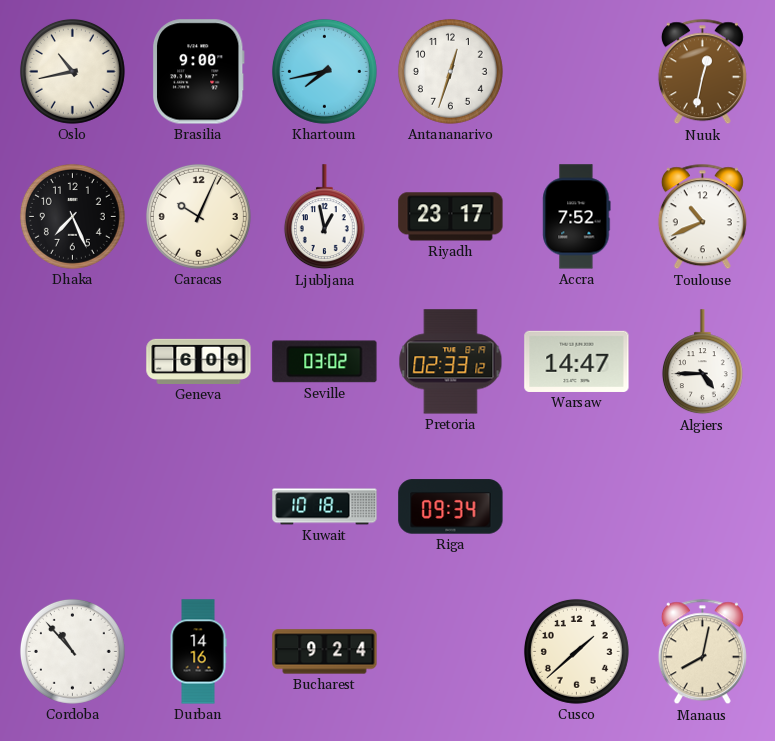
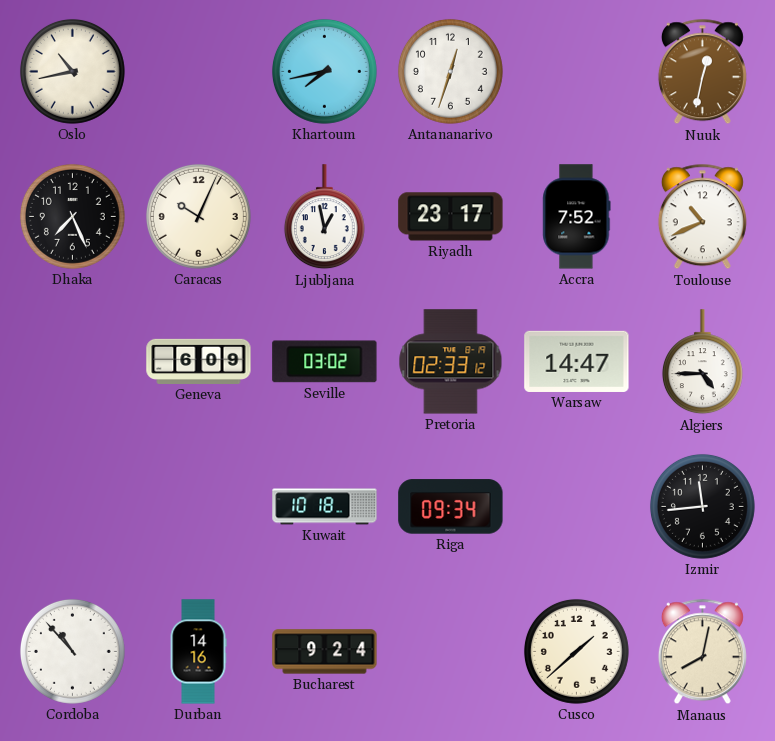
Brasilia: 9:00 -> none
Izmir: none -> 11:44
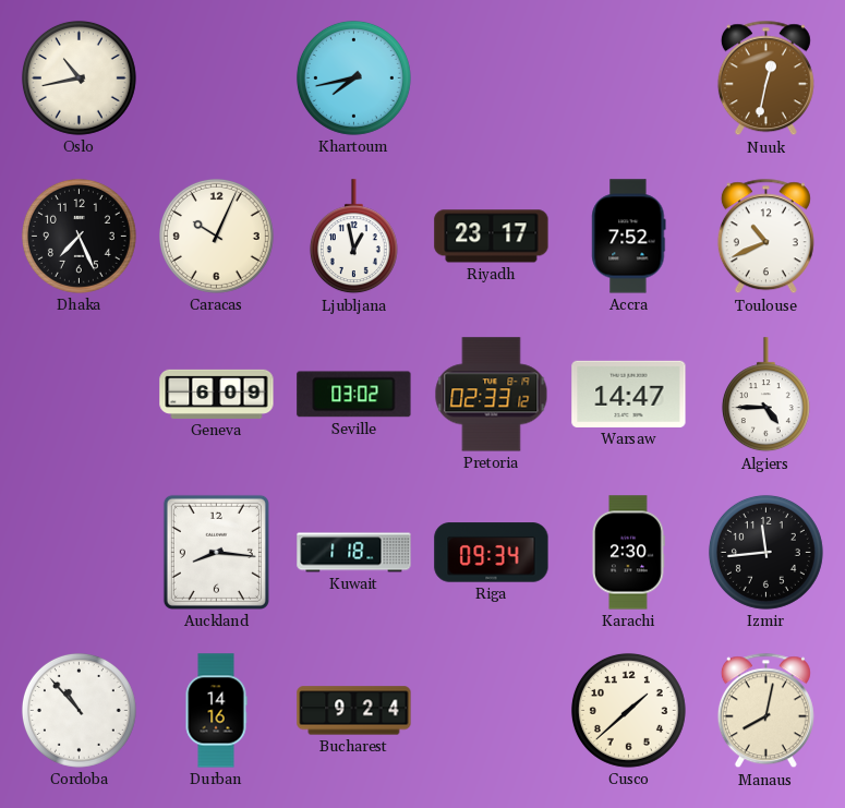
Antananarivo: 12:33 -> none
Auckland: none -> 8:16
Kuwait: 10:18 -> 1:18
Karachi: none -> 2:30
